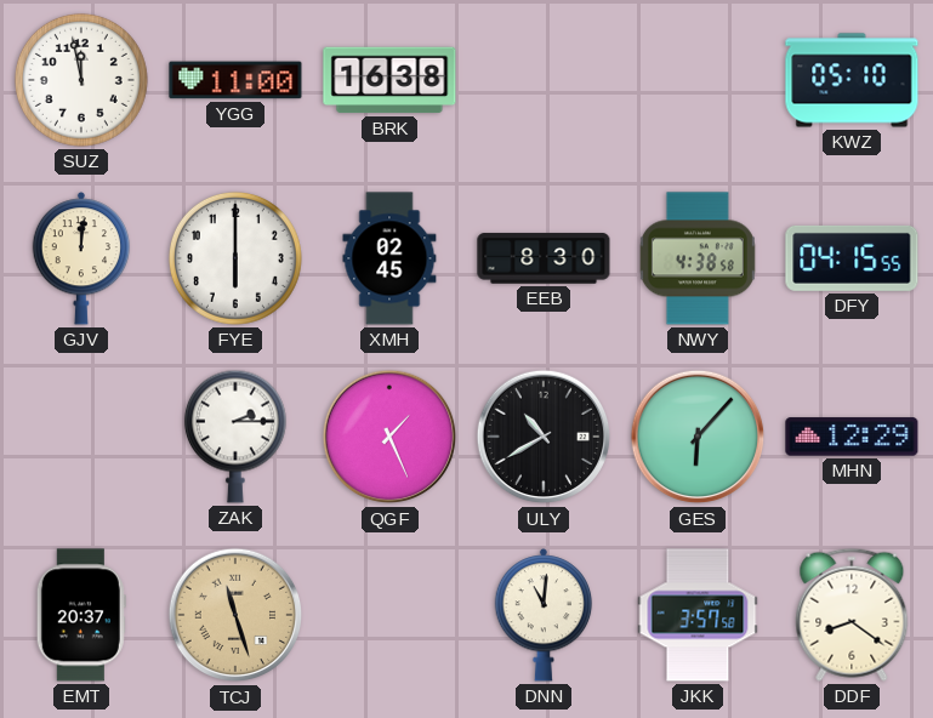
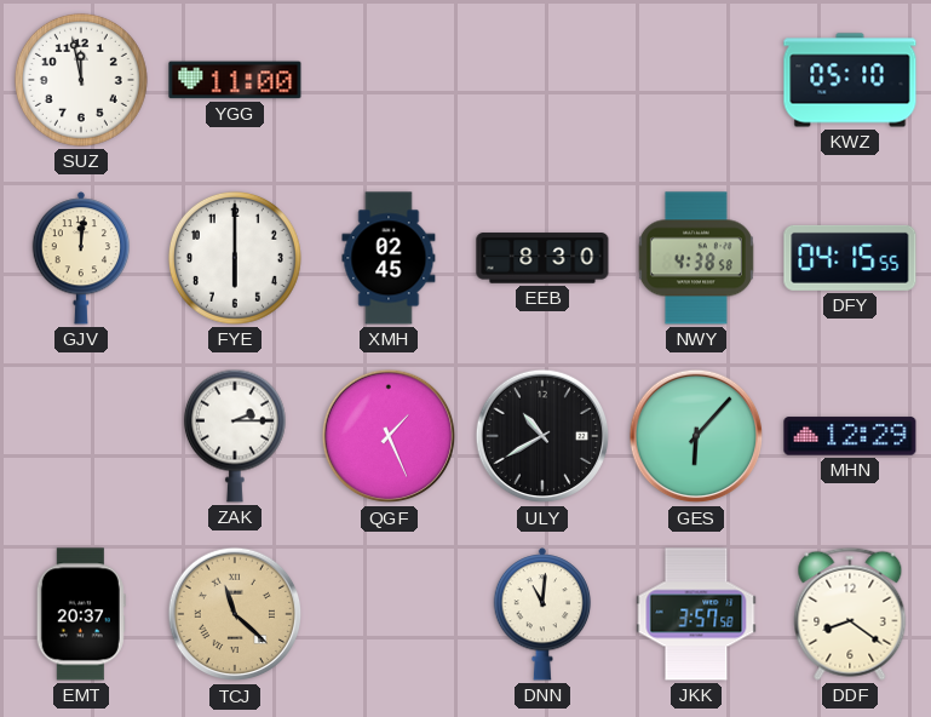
BRK: 16:38 -> none
TCJ: 11:27 -> 11:22
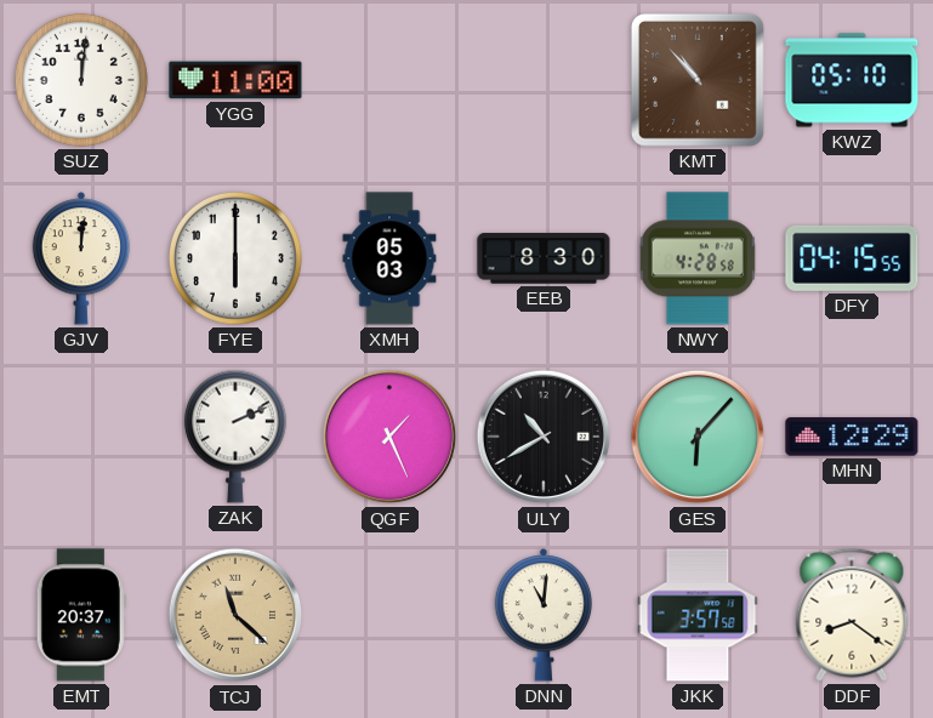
SUZ: 11:58 -> 12:01
KMT: none -> 10:53
XMH: 02:45 -> 05:03
NWY: 4:38 -> 4:28
ZAK: 2:15 -> 2:11
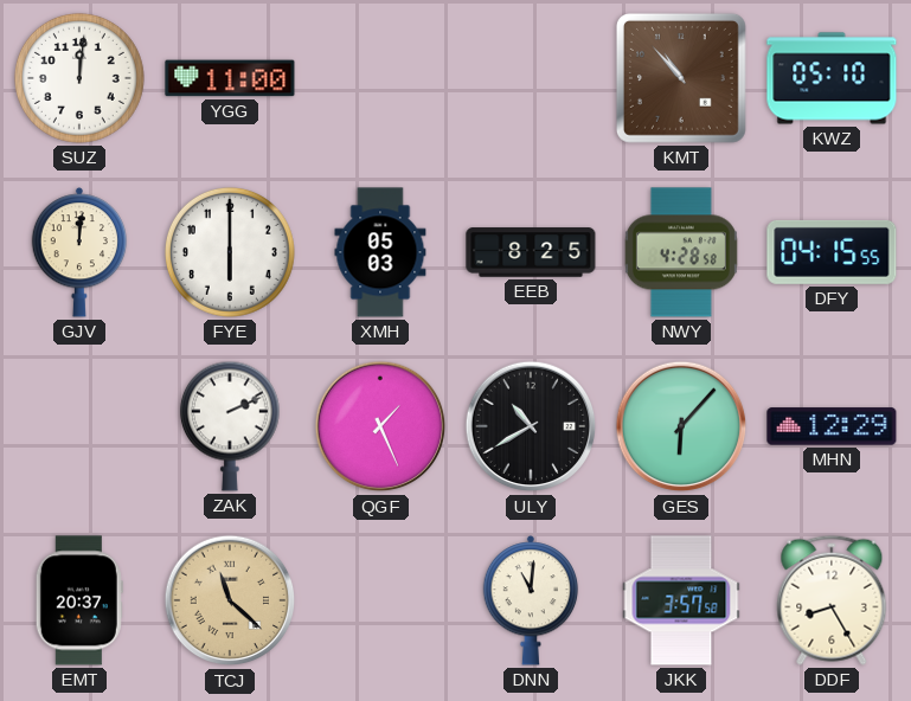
EEB: 8:30 -> 8:25
DDF: 8:21 -> 8:25
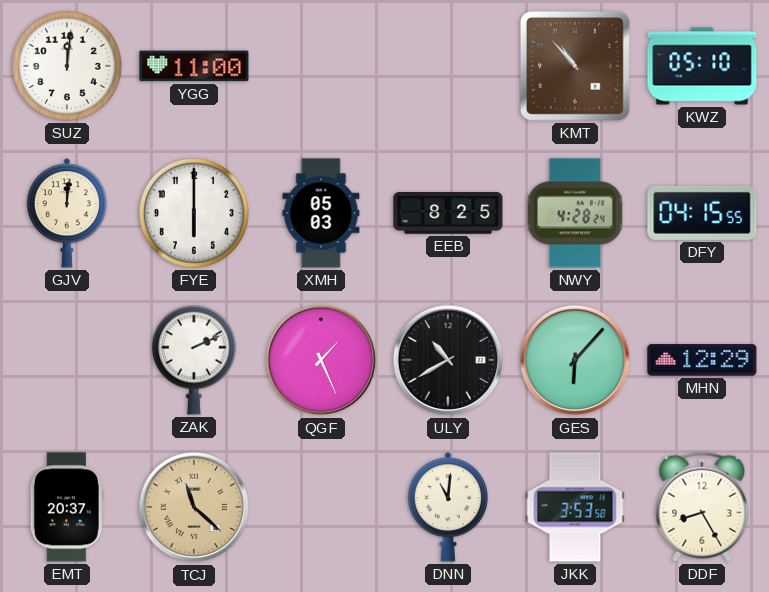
NWY: 4:28:58 -> 4:28:24
JKK: 3:57 -> 3:53
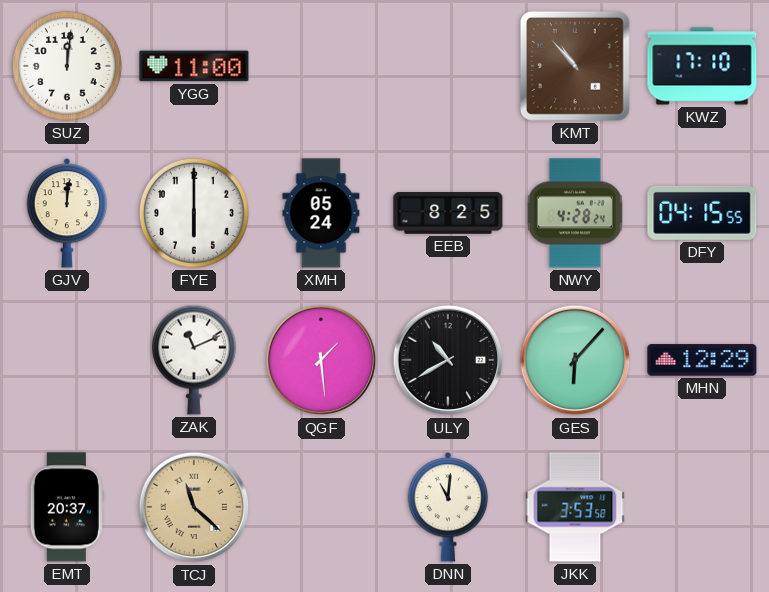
KWZ: 05:10 -> 17:10
XMH: 05:03 -> 05:24
ZAK: 2:11 -> 11:11
QGF: 1:26 -> 1:29
DDF: 8:25 -> none
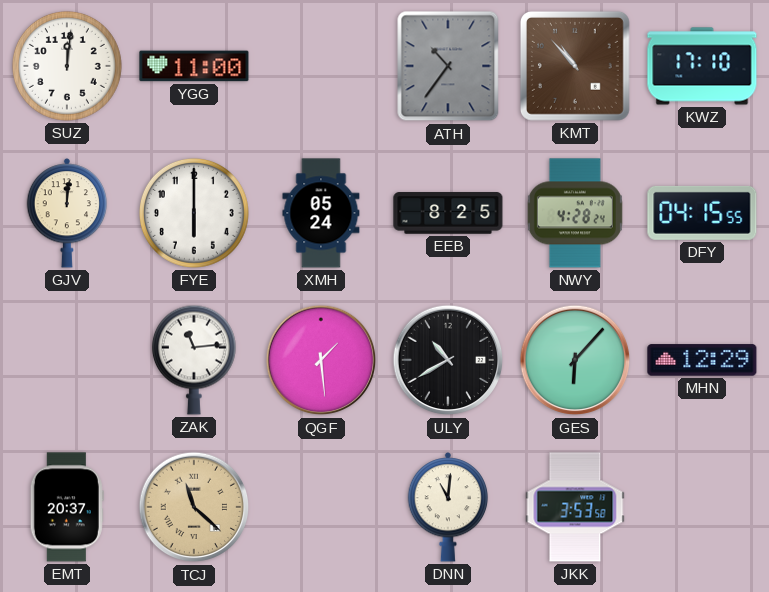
ATH: none -> 10:36
ZAK: 11:11 -> 11:14
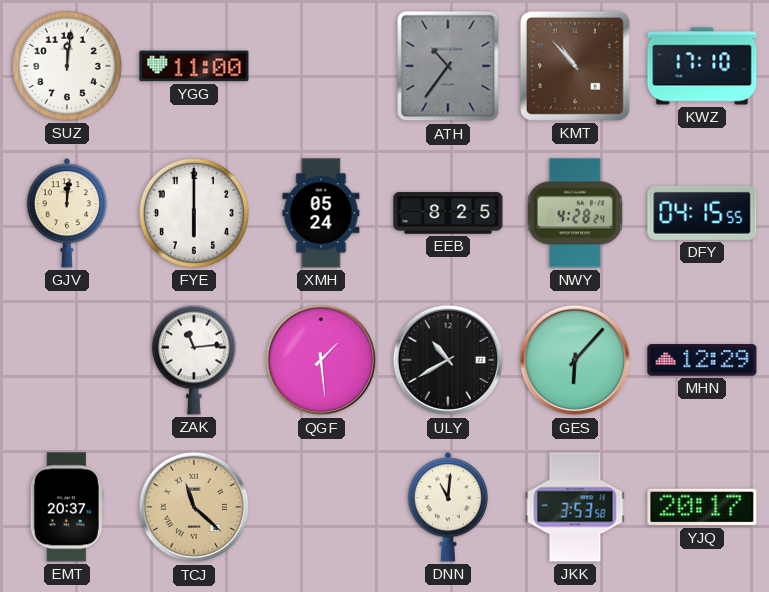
YJQ: none -> 20:17
